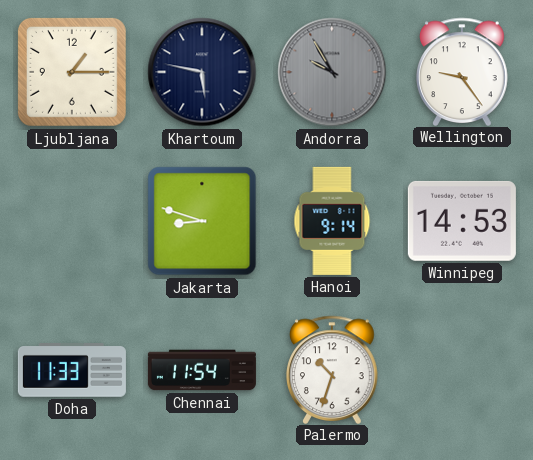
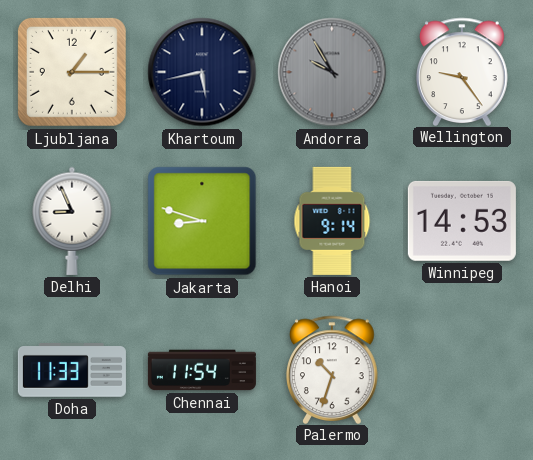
Khartoum: 5:47 -> 5:43
Delhi: none -> 8:56
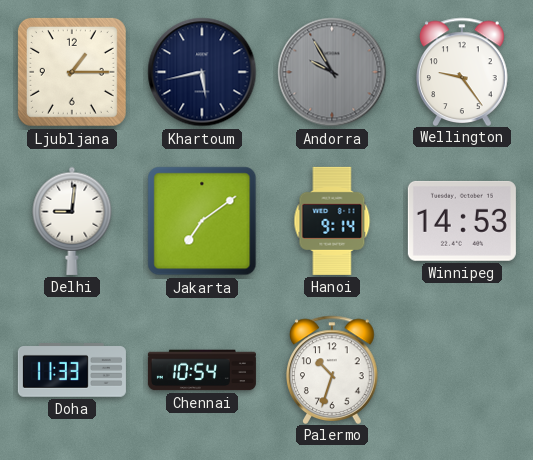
Delhi: 8:56 -> 9:01
Jakarta: 8:48 -> 7:09
Chennai: 11:54 -> 10:54
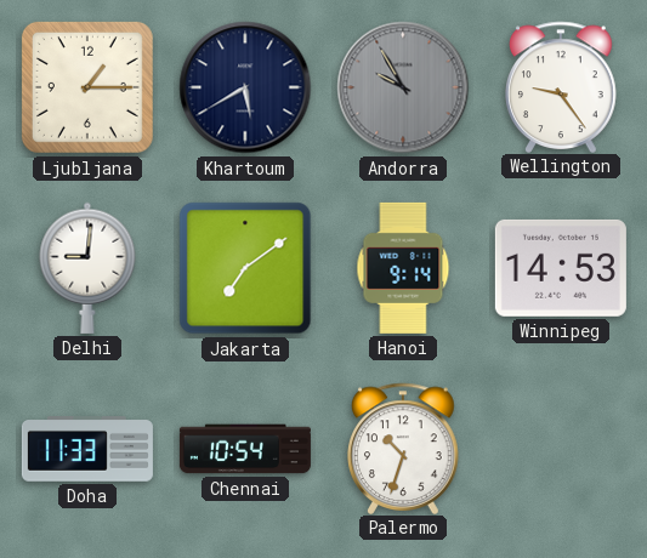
Khartoum: 5:43 -> 5:40
